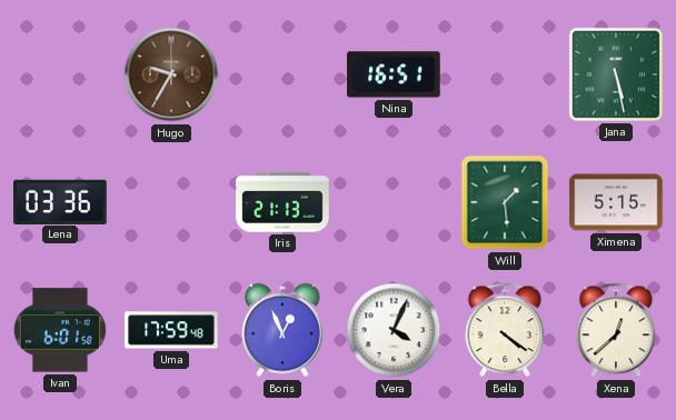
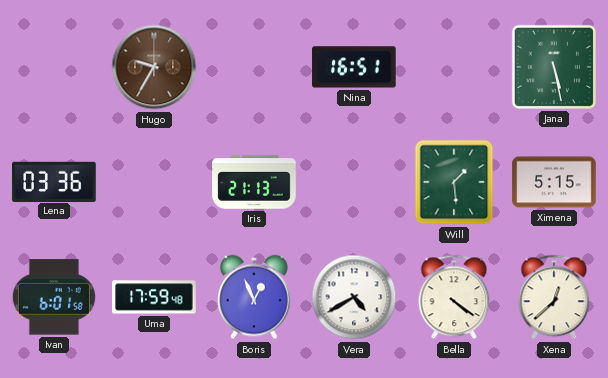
Vera: 4:04 -> 4:40
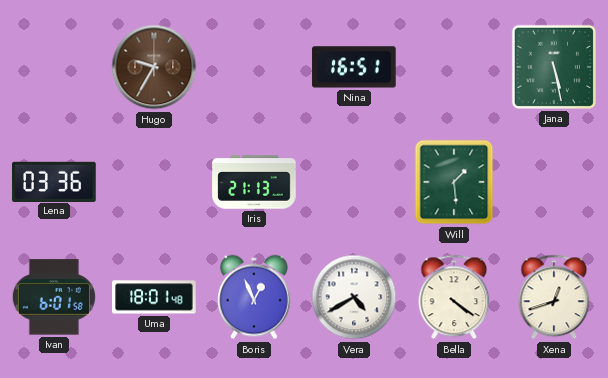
Ximena: 5:15 -> none
Uma: 17:59 -> 18:01
Xena: 12:38 -> 12:42
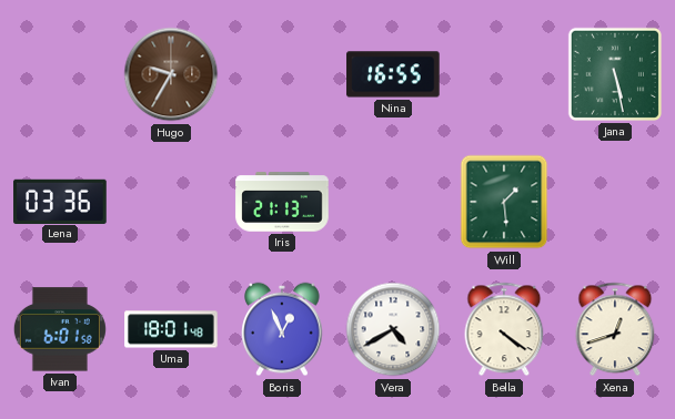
Nina: 16:51 -> 16:55
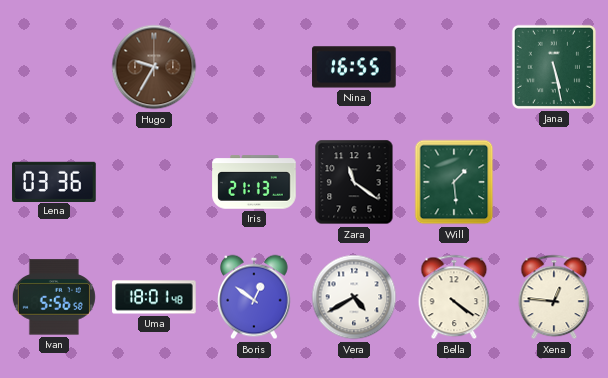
Zara: none -> 11:21
Ivan: 6:01 -> 5:56
Boris: 12:56 -> 12:51
Xena: 12:42 -> 12:46
